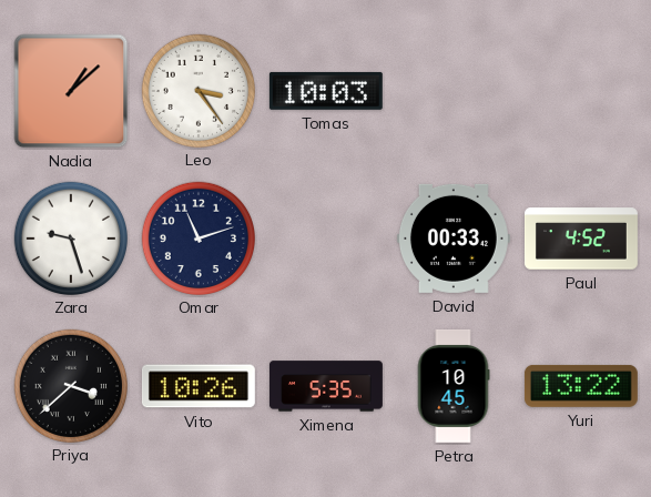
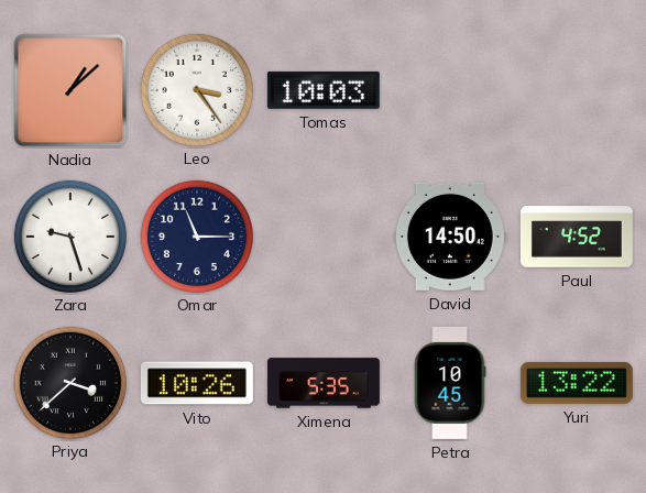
Omar: 11:12 -> 11:15
David: 00:33 -> 14:50
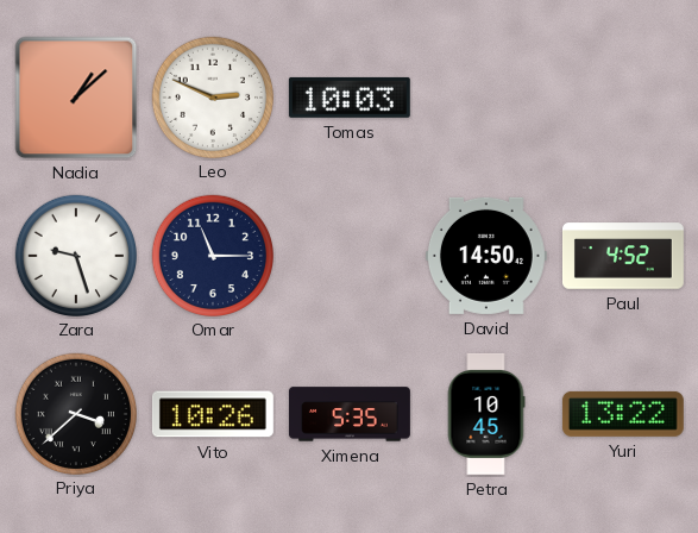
Leo: 3:24 -> 2:49
